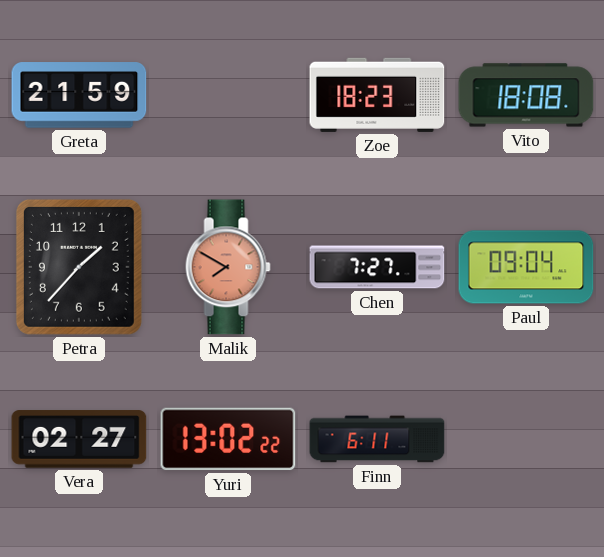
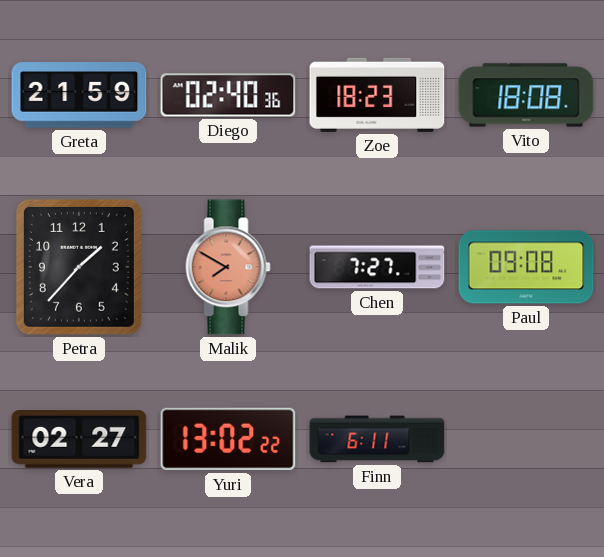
Diego: none -> 02:40
Paul: 09:04 -> 09:08
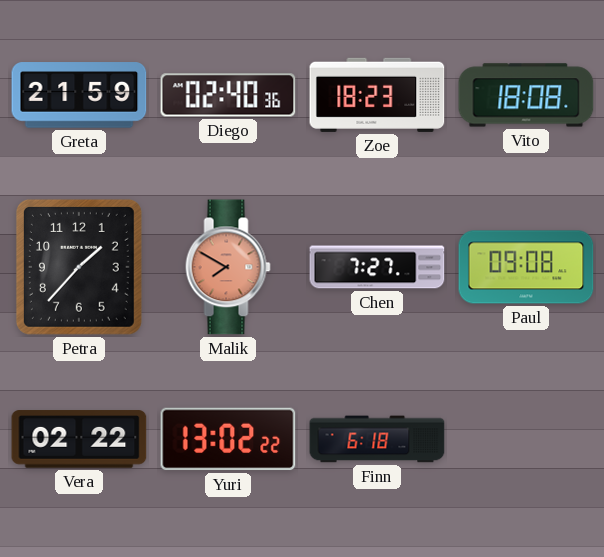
Vera: 02:27 -> 02:22
Finn: 6:11 -> 6:18
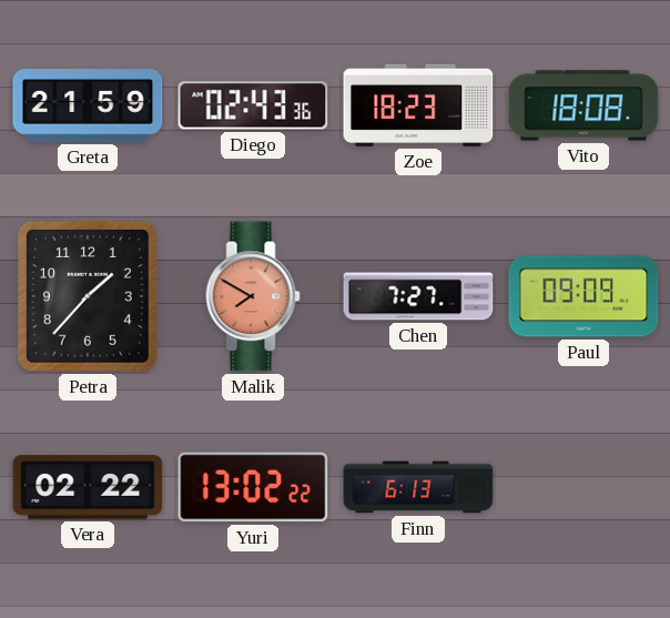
Diego: 02:40 -> 02:43
Paul: 09:08 -> 09:09
Finn: 6:18 -> 6:13
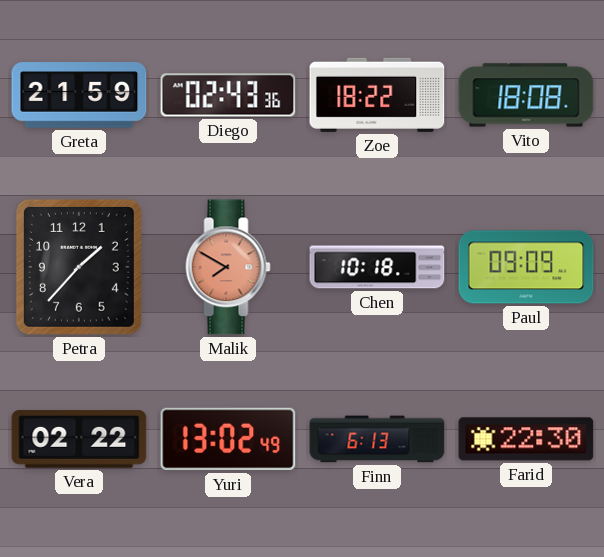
Zoe: 18:23 -> 18:22
Chen: 7:27 -> 10:18
Yuri: 13:02:22 -> 13:02:49
Farid: none -> 22:30
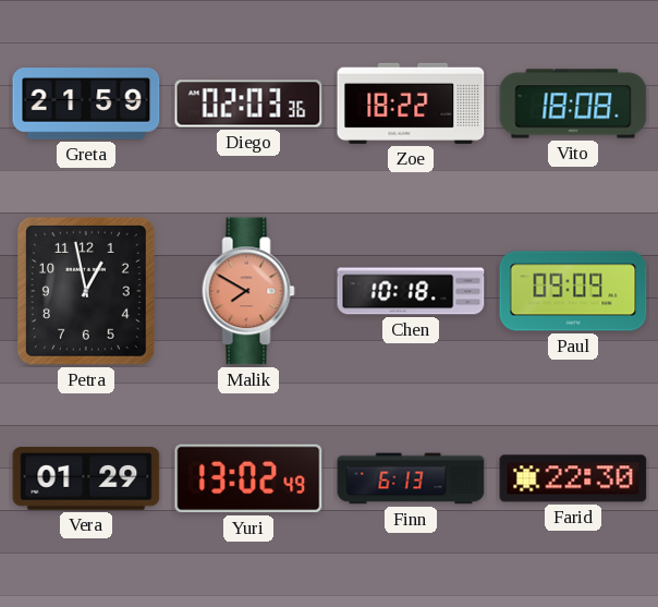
Diego: 02:43 -> 02:03
Petra: 1:37 -> 12:58
Vera: 02:22 -> 01:29
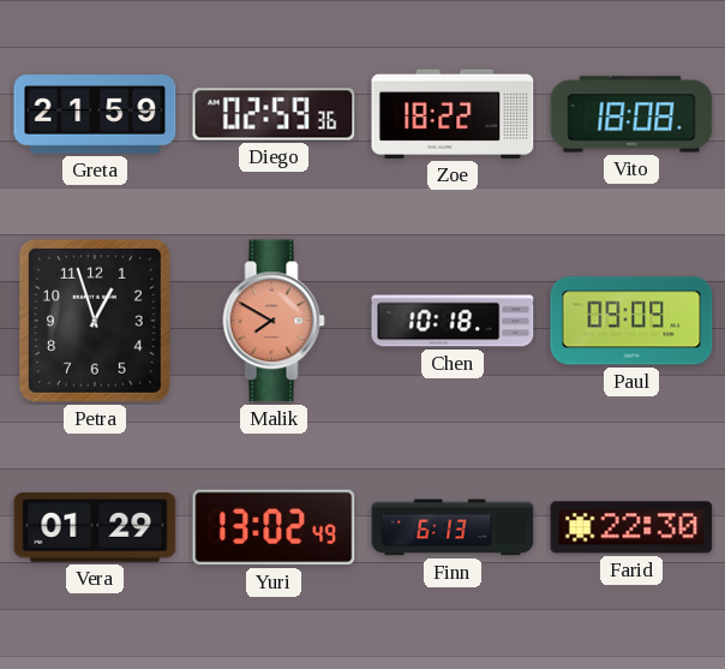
Diego: 02:03 -> 02:59
Petra: 12:58 -> 12:57
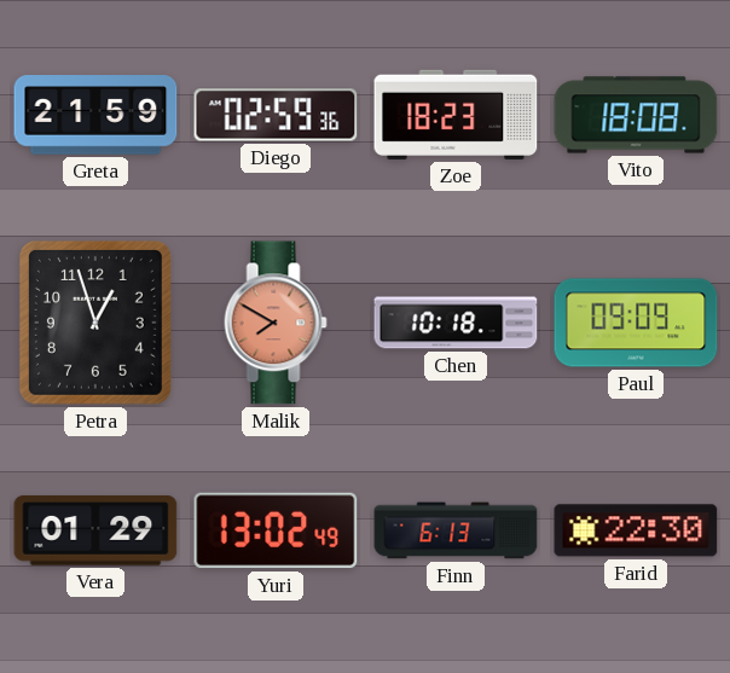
Zoe: 18:22 -> 18:23
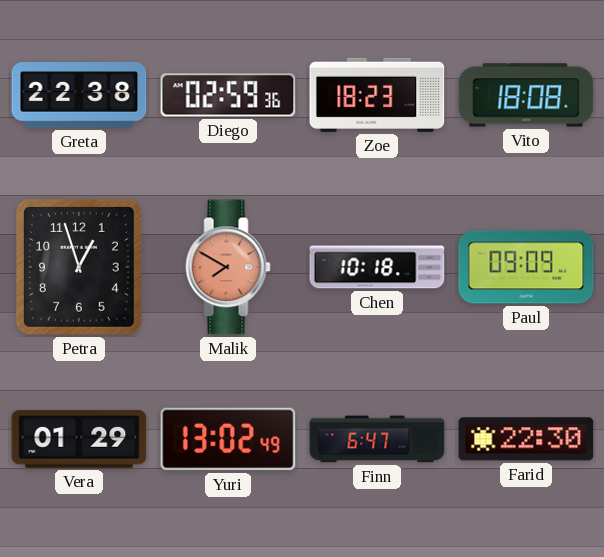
Greta: 21:59 -> 22:38
Finn: 6:13 -> 6:47
